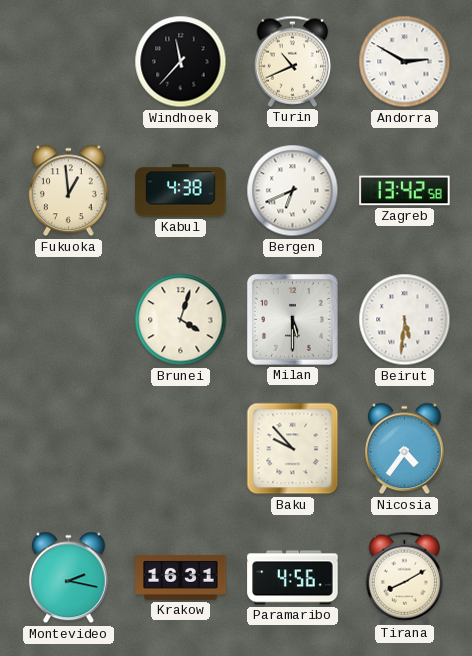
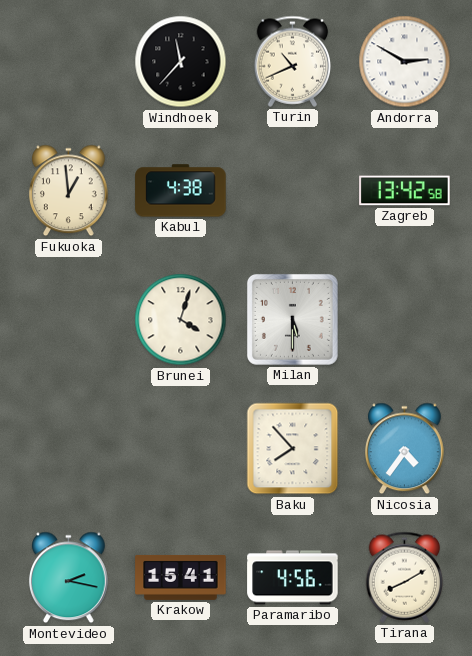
Bergen: 6:41 -> none
Beirut: 5:31 -> none
Baku: 9:53 -> 7:53
Krakow: 16:31 -> 15:41
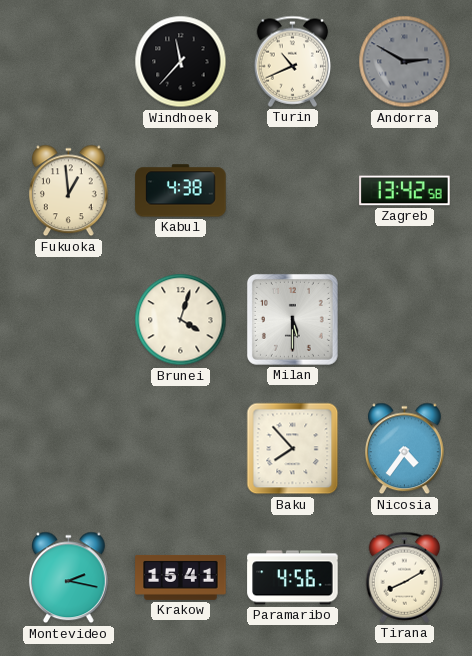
Andorra dial: white -> grey
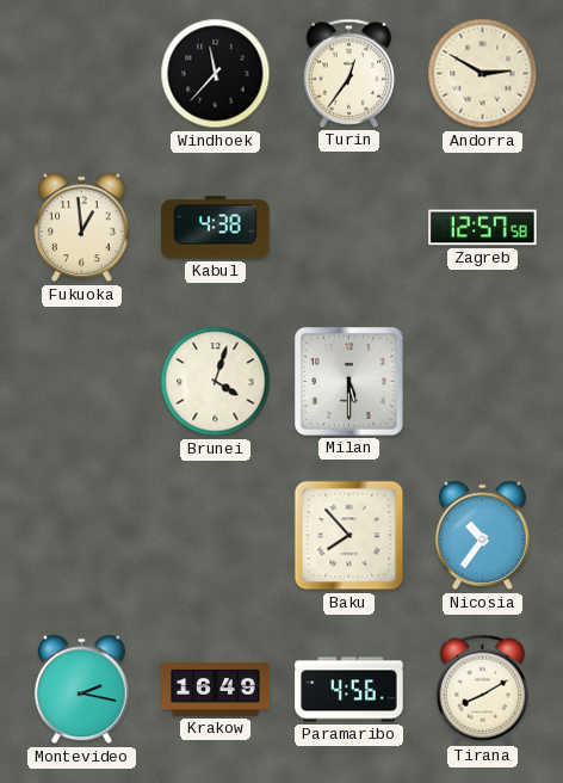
Turin: 10:41 -> 12:36
Andorra dial: grey -> cream
Zagreb: 13:42 -> 12:57
Nicosia: 4:36 -> 10:36
Krakow: 15:41 -> 16:49
